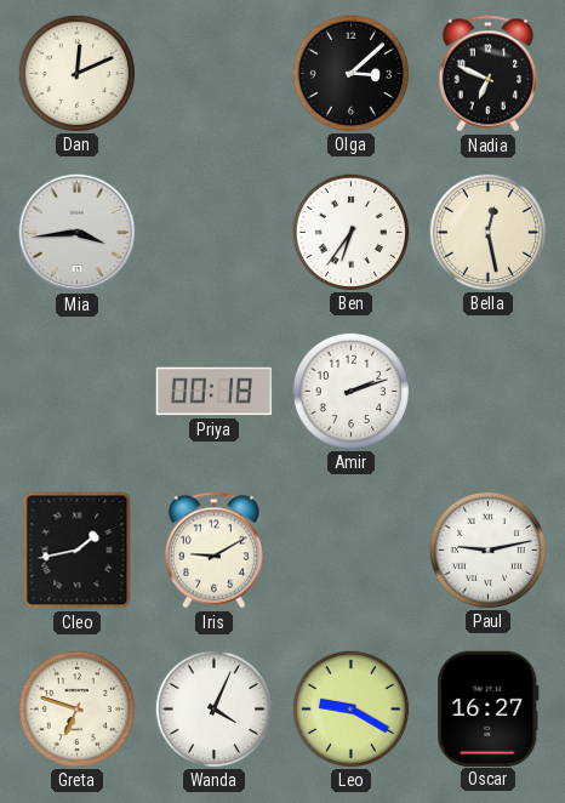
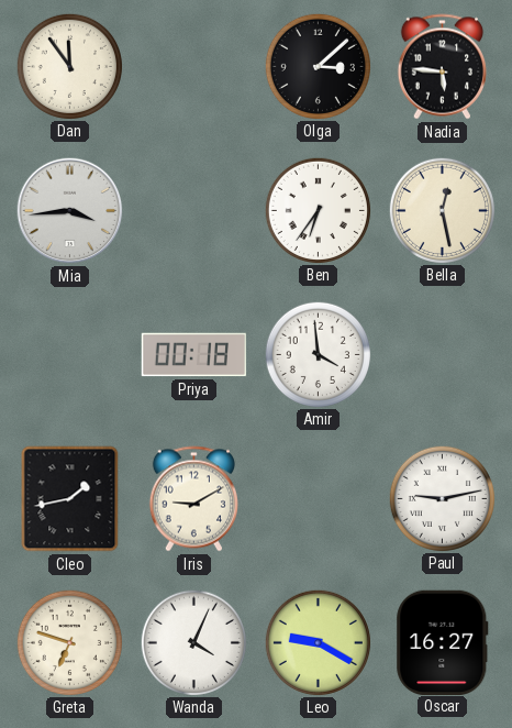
Dan: 12:11 -> 11:54
Nadia: 6:49 -> 5:46
Amir: 2:12 -> 3:59
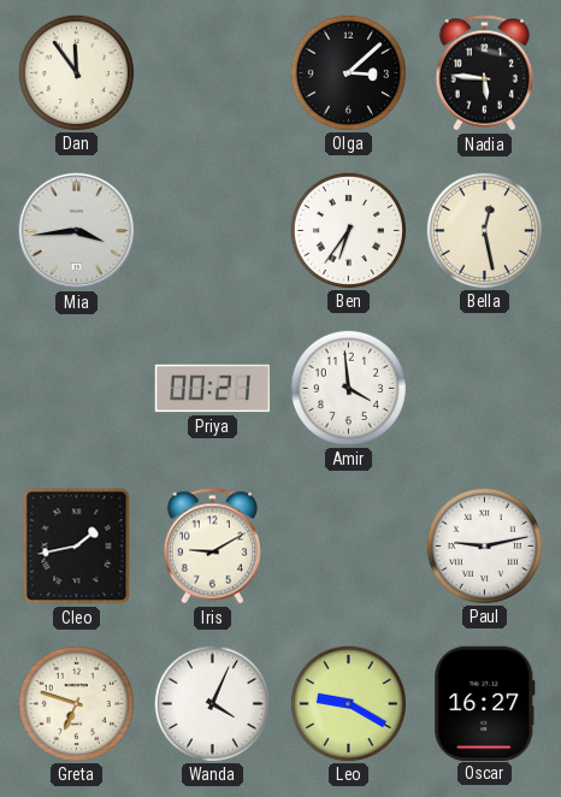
Priya: 00:18 -> 00:21
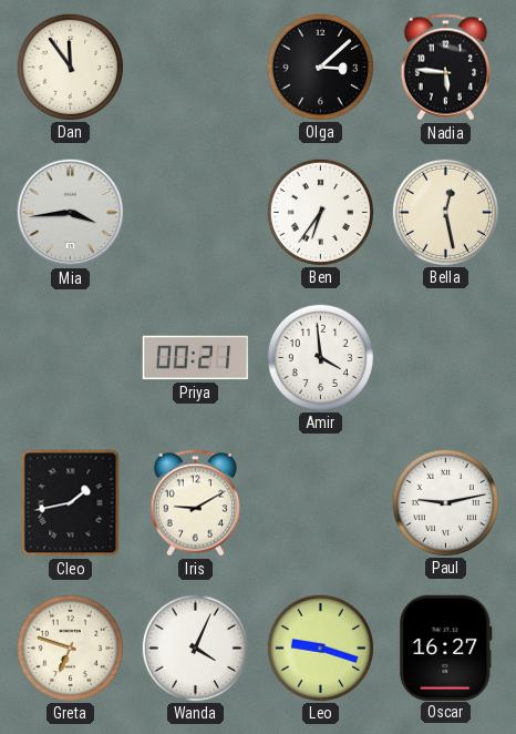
Leo: 9:20 -> 9:18
